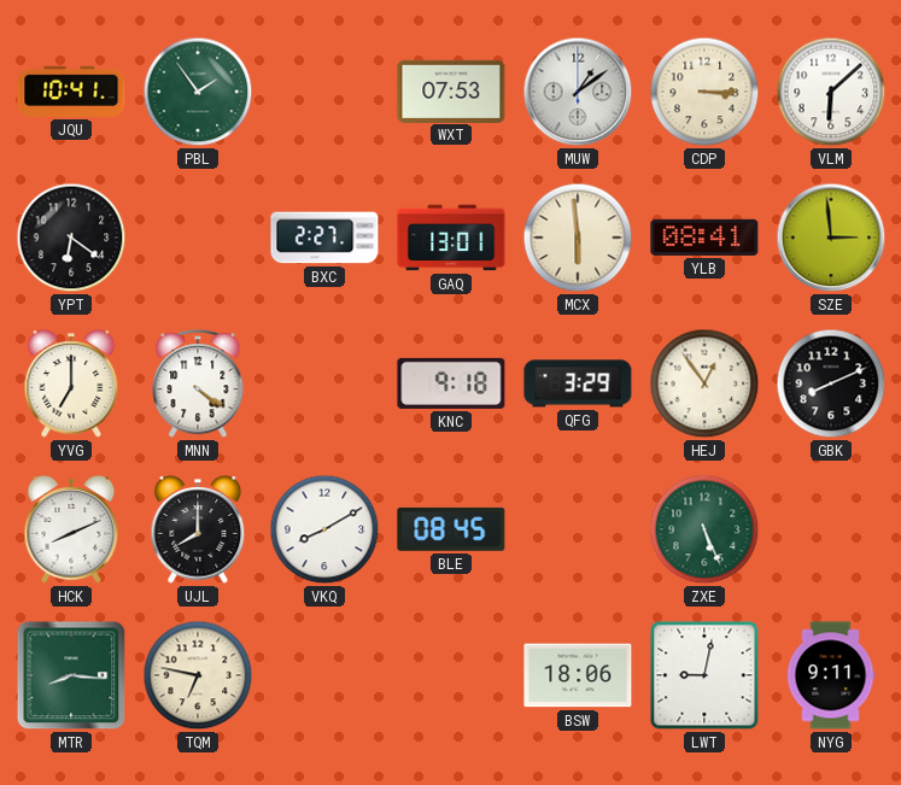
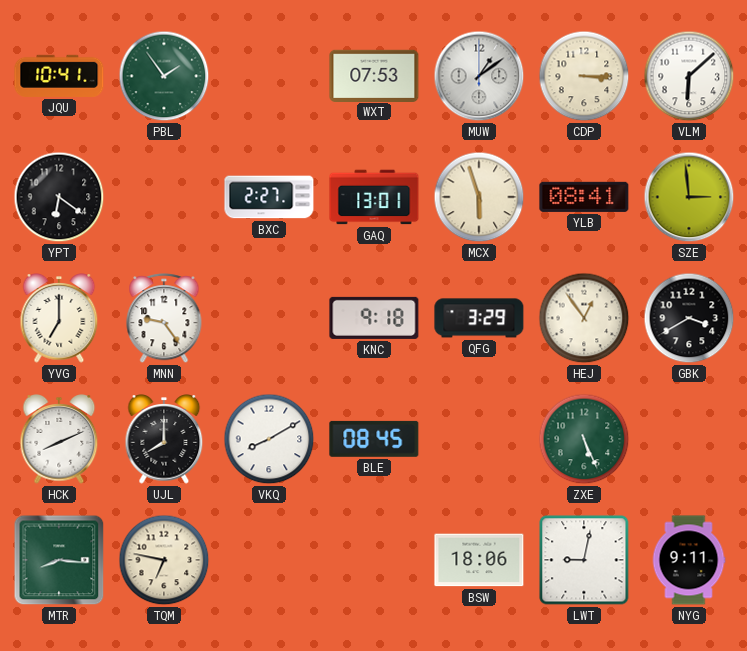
MCX: 5:59 -> 5:57
MNN: 4:21 -> 9:24
GBK: 8:11 -> 3:40
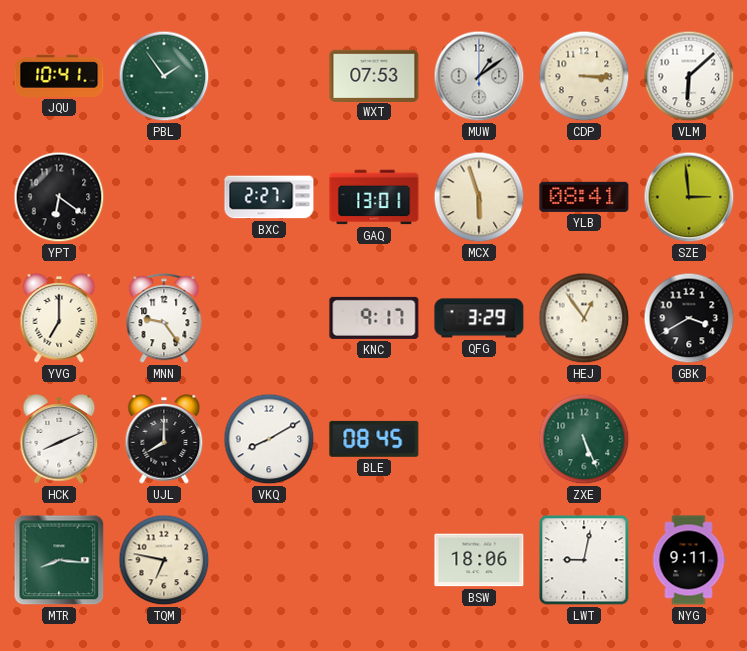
KNC: 9:18 -> 9:17
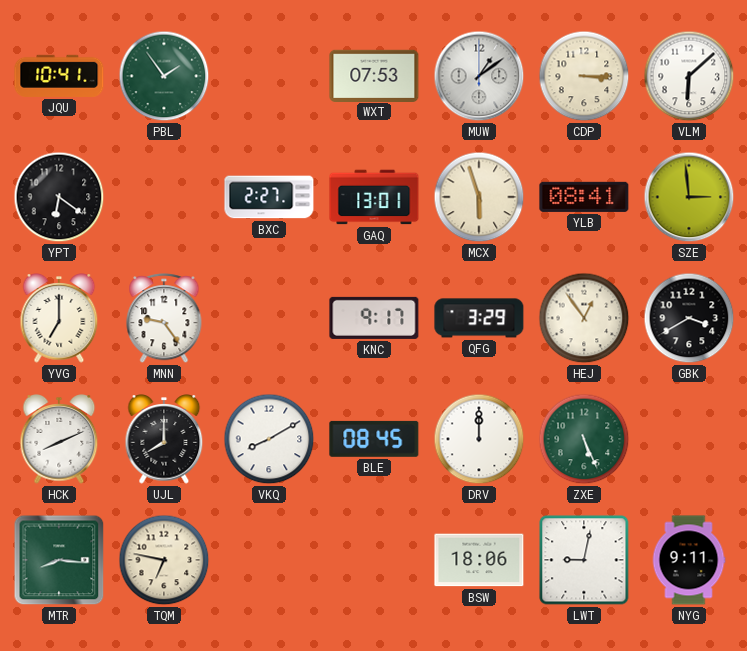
DRV: none -> 12:00
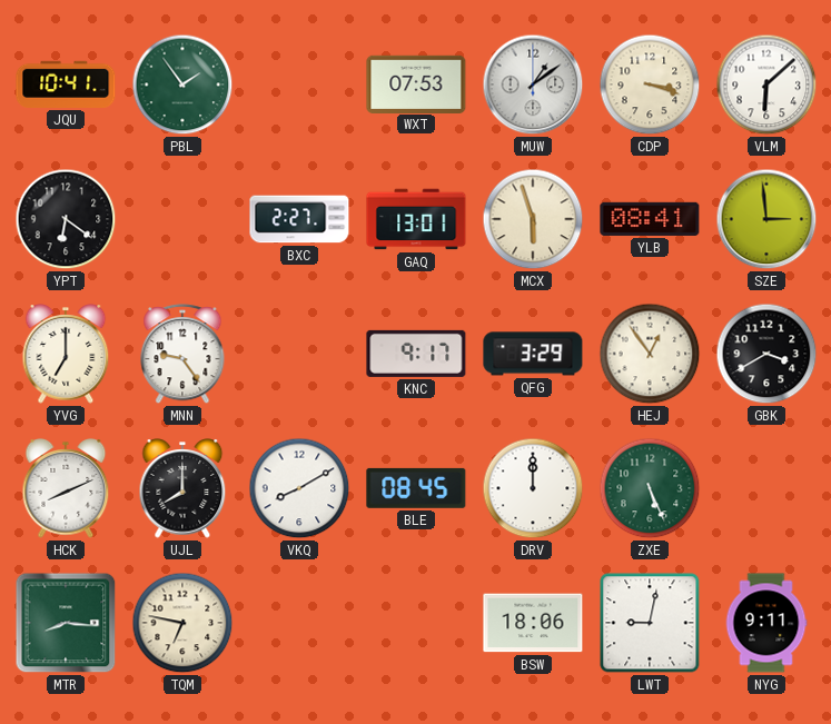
CDP: 3:15 -> 3:18
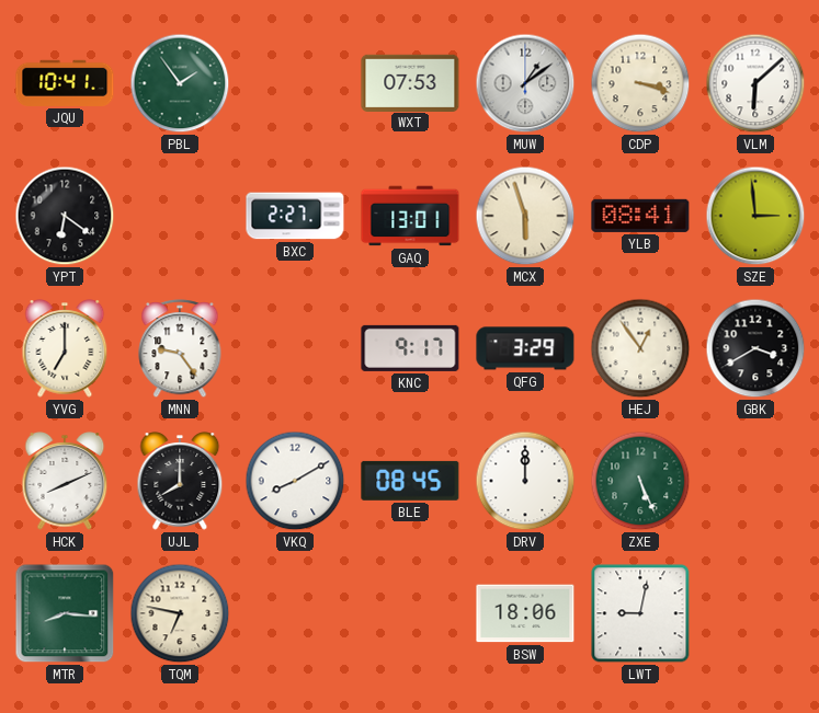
NYG: 9:11 -> none
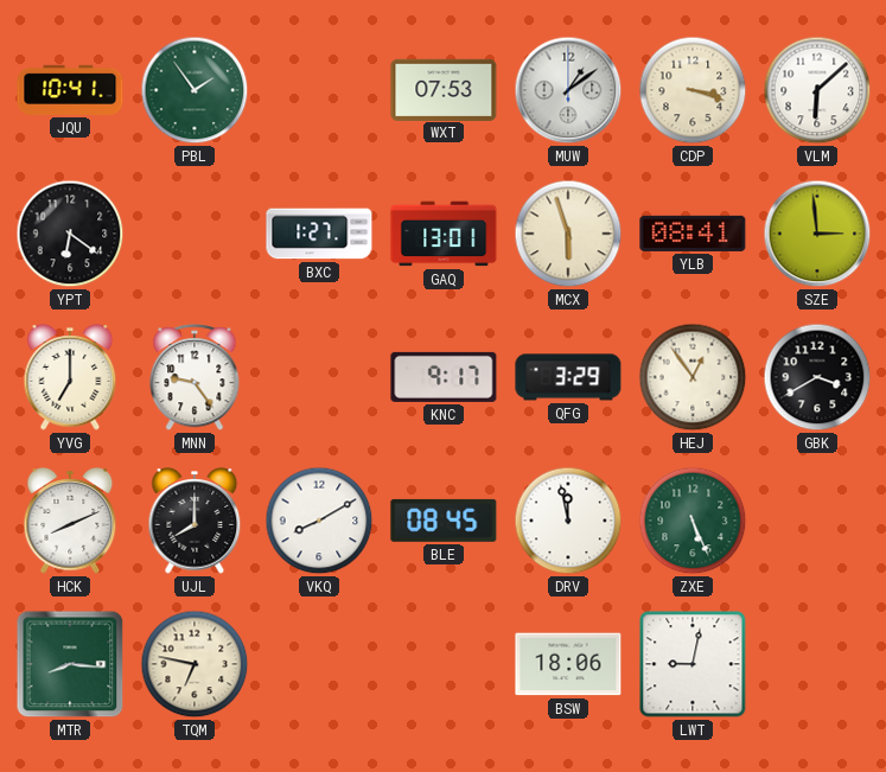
BXC: 2:27 -> 1:27
DRV: 12:00 -> 11:58
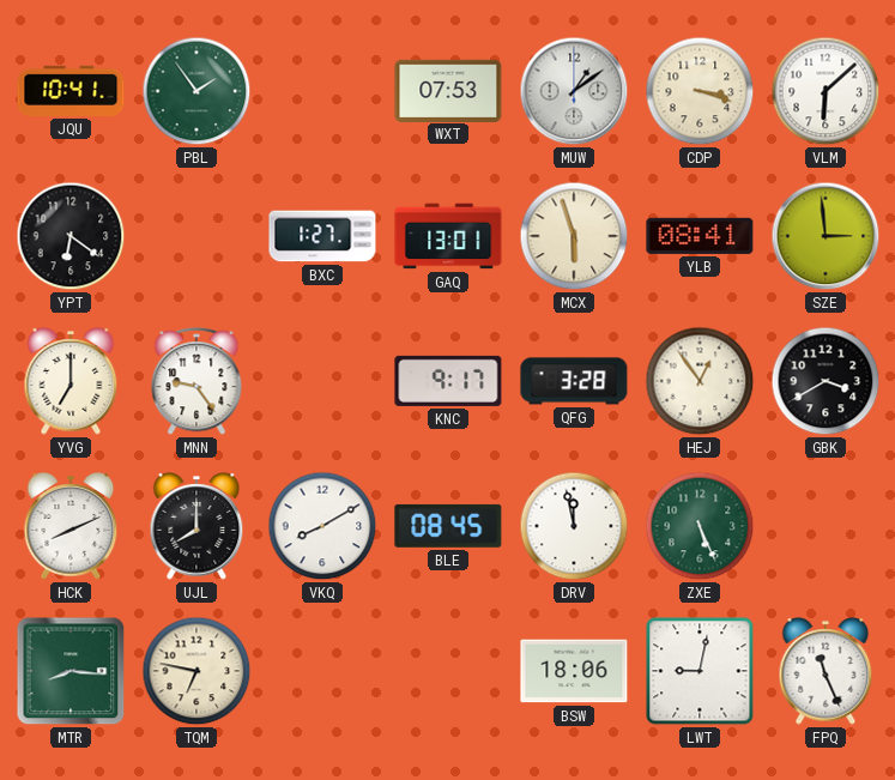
QFG: 3:29 -> 3:28
FPQ: none -> 11:26
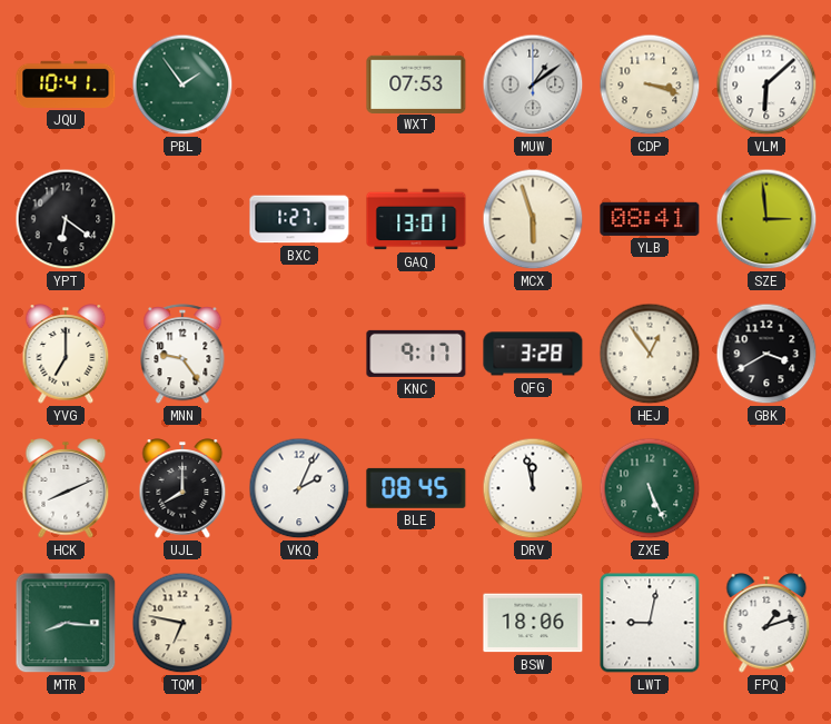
VKQ: 8:10 -> 2:04
FPQ: 11:26 -> 1:12
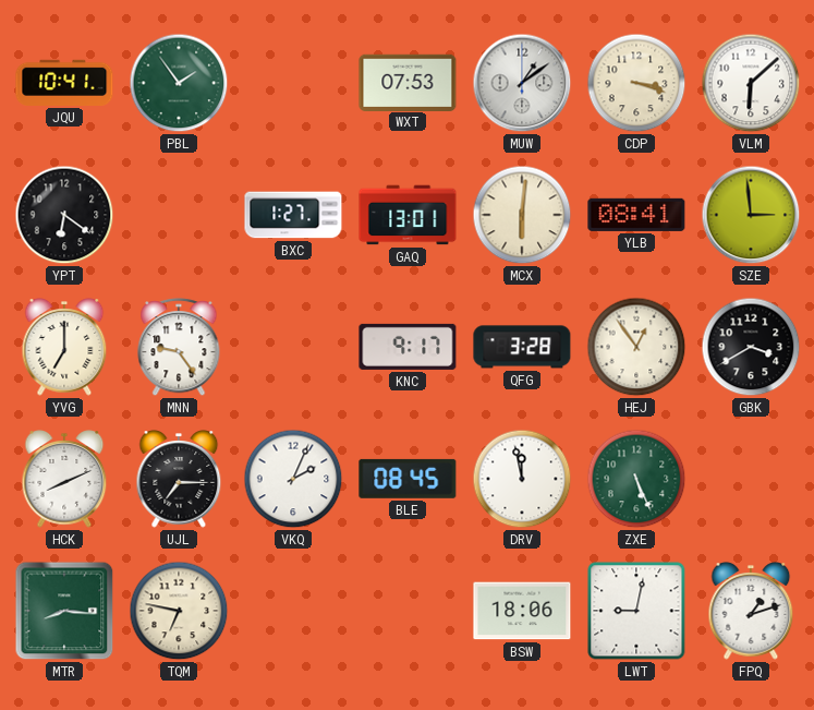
MCX: 5:57 -> 6:01
UJL: 8:00 -> 7:15
